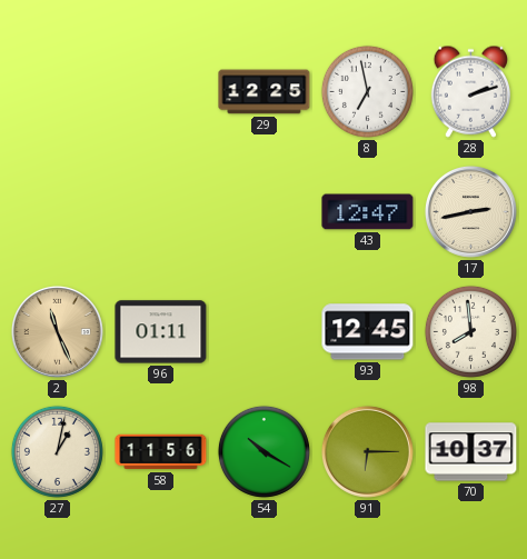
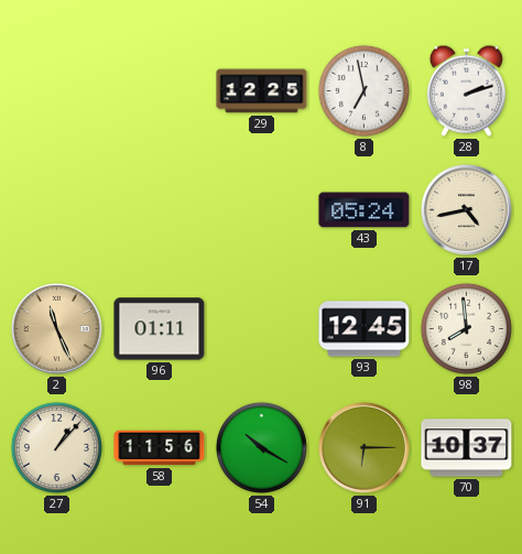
43: 12:47 -> 05:24
17: 2:43 -> 4:43
27: 1:02 -> 1:07
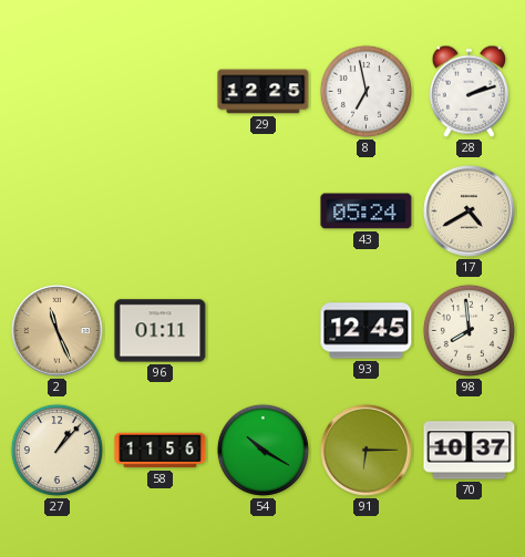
17: 4:43 -> 4:40
